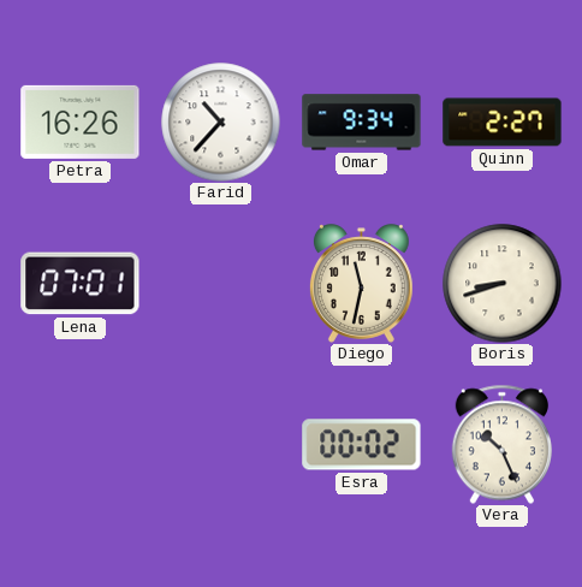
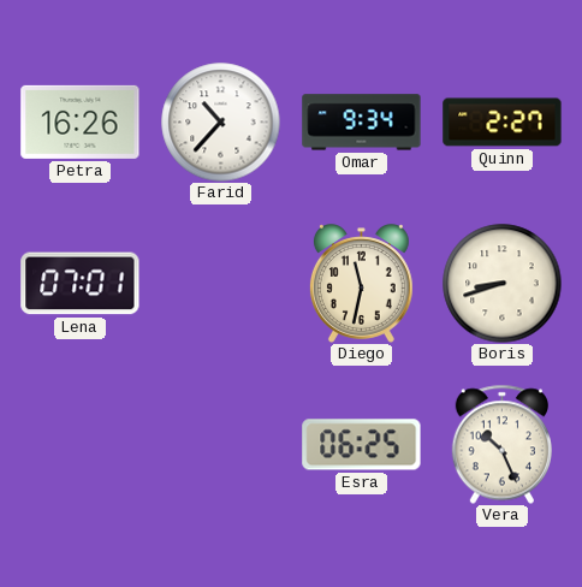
Esra: 00:02 -> 06:25
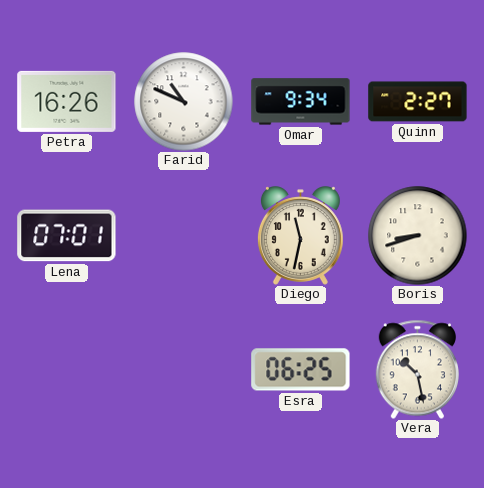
Farid: 10:37 -> 10:49
Vera: 10:26 -> 10:28
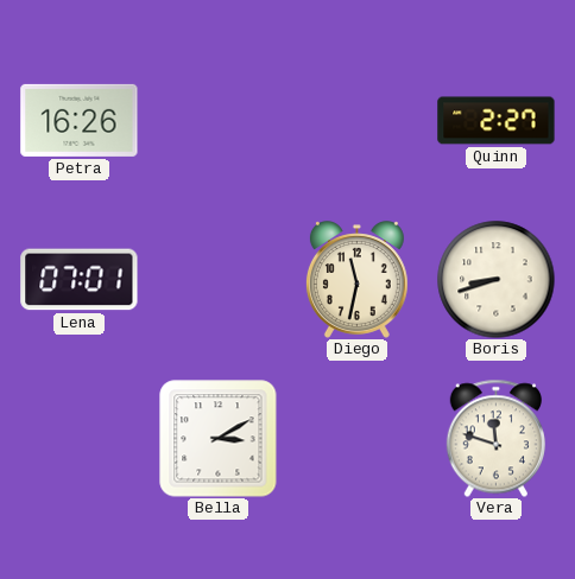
Farid: 10:49 -> none
Omar: 9:34 -> none
Bella: none -> 3:10
Esra: 06:25 -> none
Vera: 10:28 -> 11:48
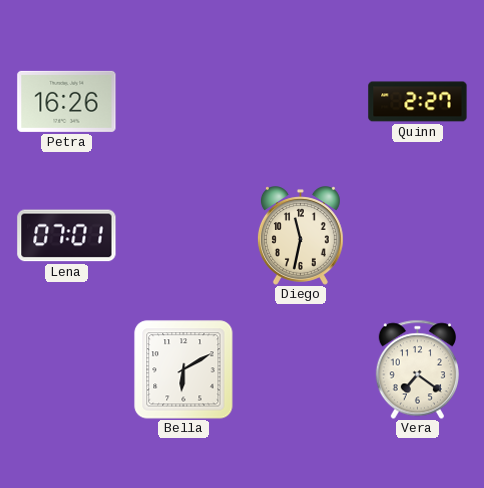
Boris: 8:42 -> none
Bella: 3:10 -> 6:10
Vera: 11:48 -> 7:21
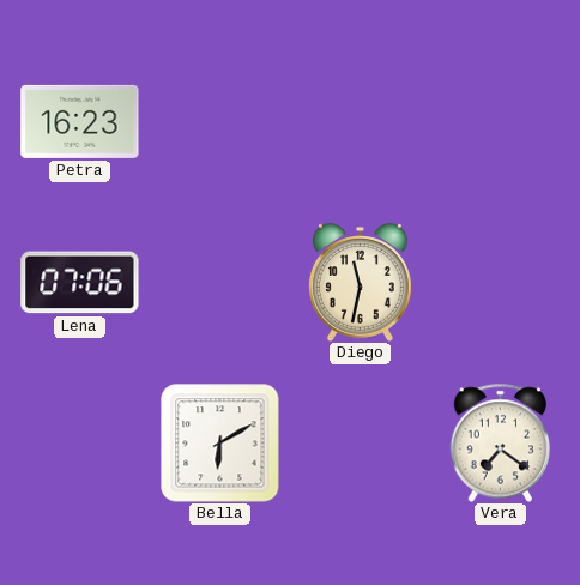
Petra: 16:26 -> 16:23
Quinn: 2:27 -> none
Lena: 07:01 -> 07:06
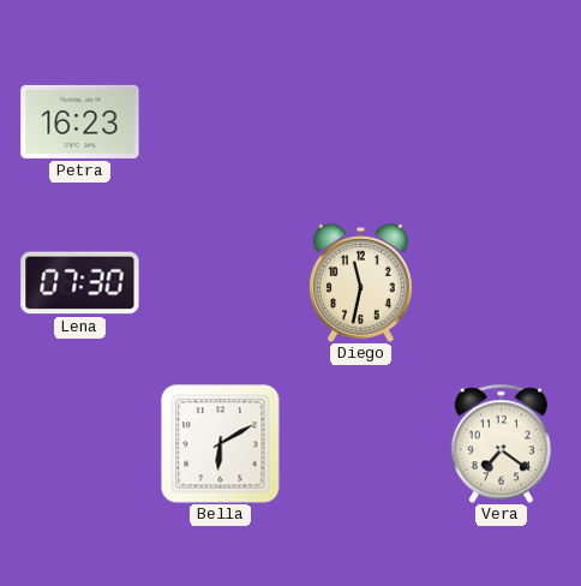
Lena: 07:06 -> 07:30
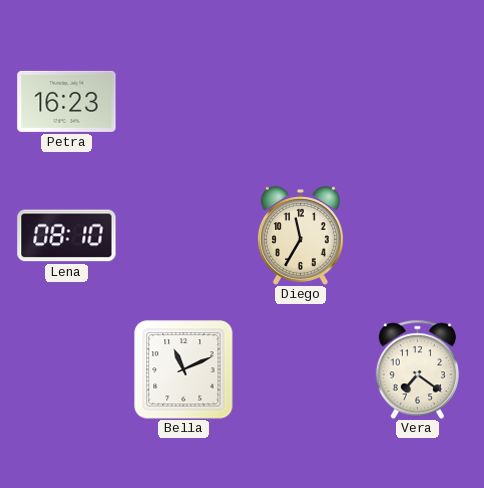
Lena: 07:30 -> 08:10
Diego: 11:32 -> 11:35
Bella: 6:10 -> 11:11
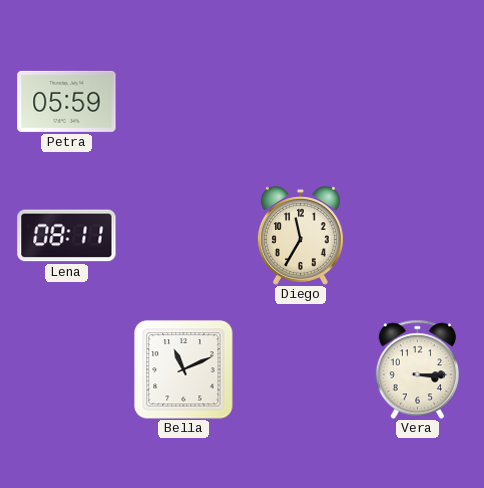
Petra: 16:23 -> 05:59
Lena: 08:10 -> 08:11
Vera: 7:21 -> 3:15
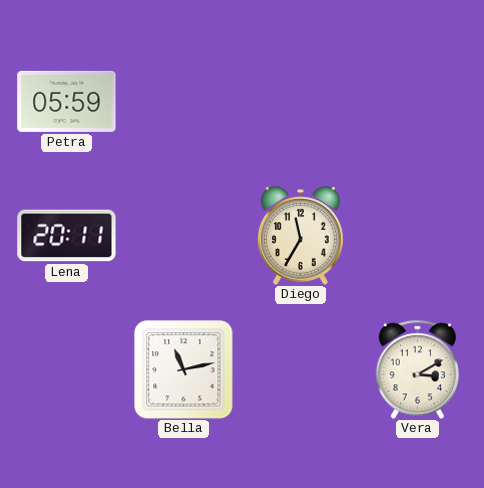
Lena: 08:11 -> 20:11
Bella: 11:11 -> 11:13
Vera: 3:15 -> 3:10
